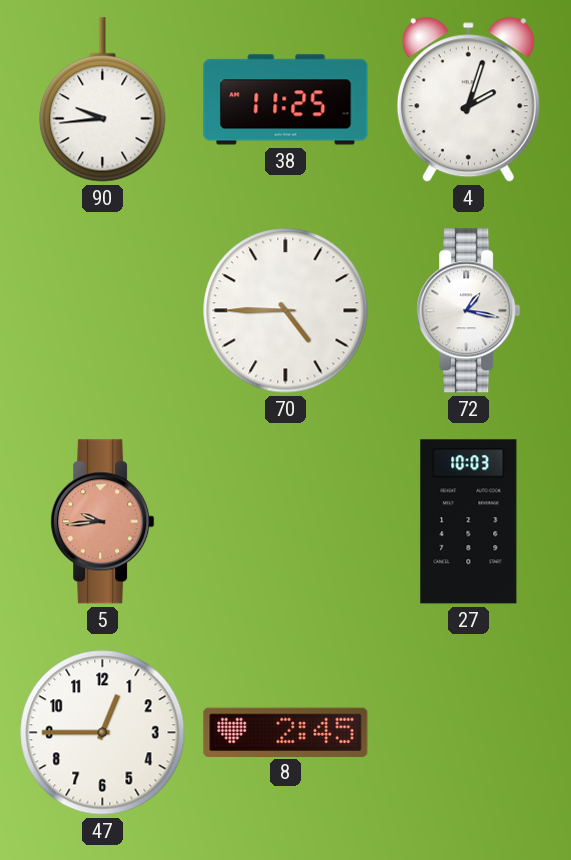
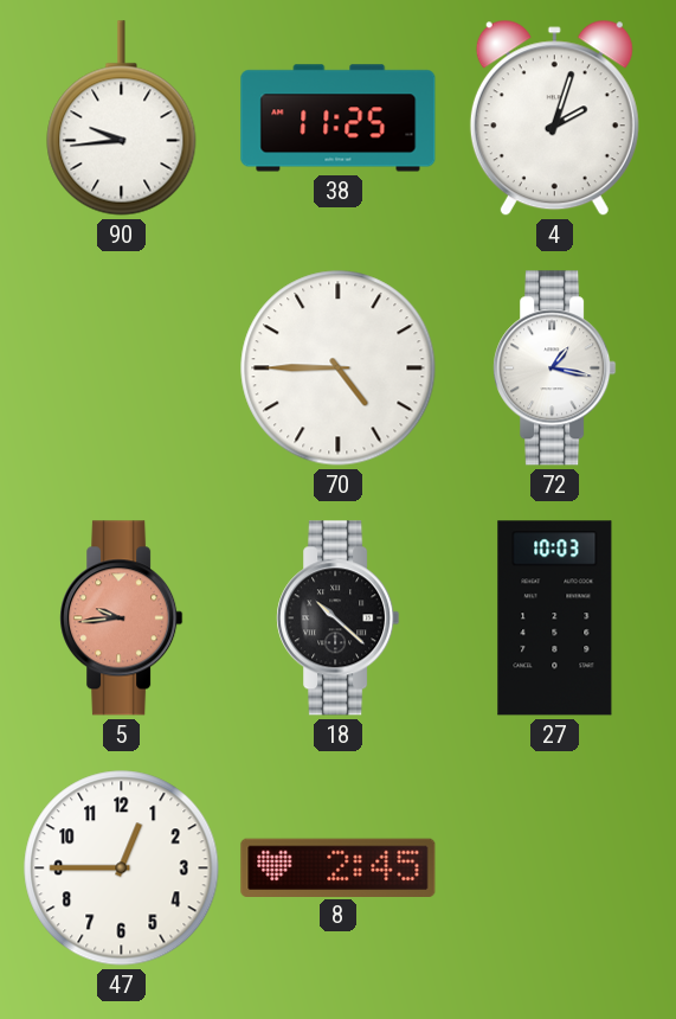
18: none -> 10:22
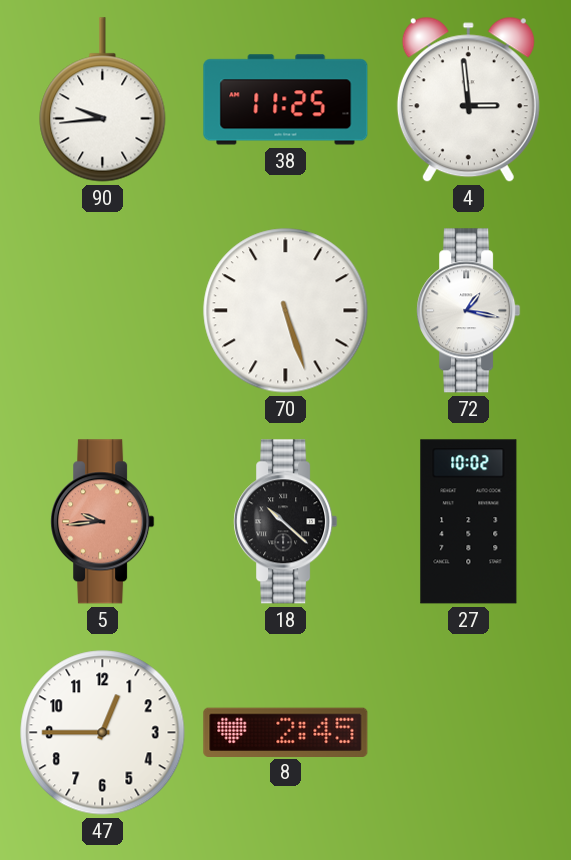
4: 2:03 -> 2:59
70: 4:45 -> 5:27
27: 10:03 -> 10:02
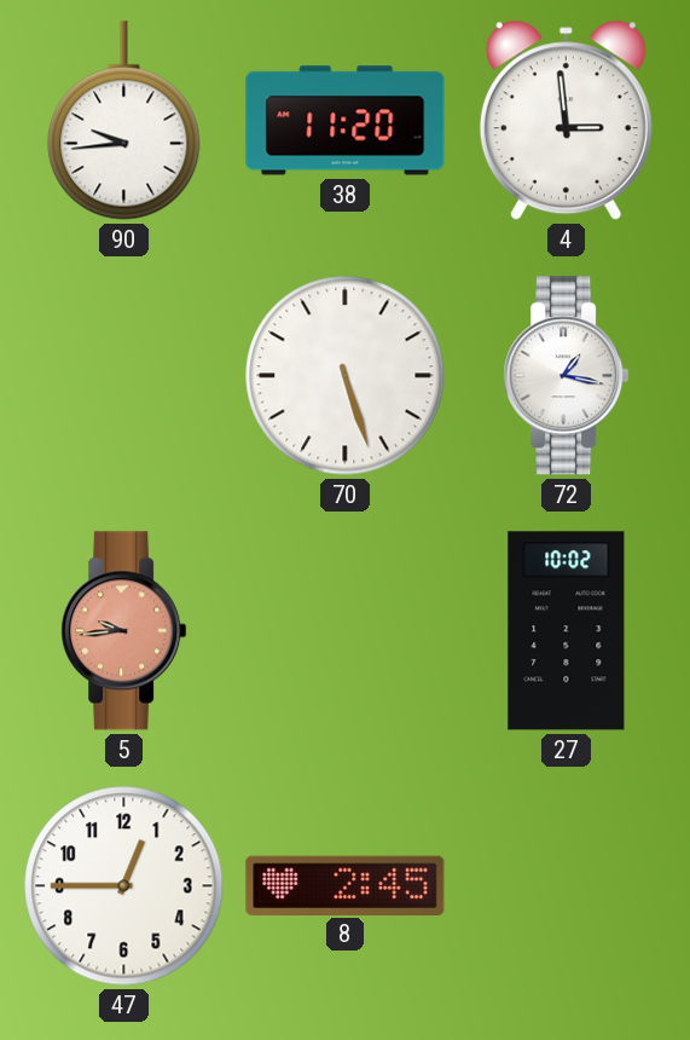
38: 11:25 -> 11:20
18: 10:22 -> none
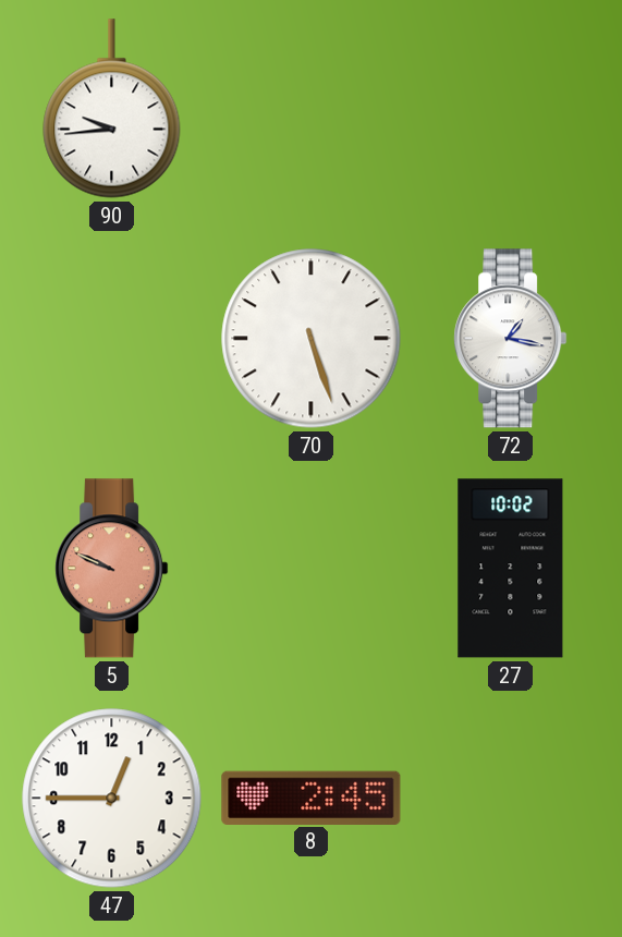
38: 11:20 -> none
4: 2:59 -> none
5: 9:44 -> 9:49
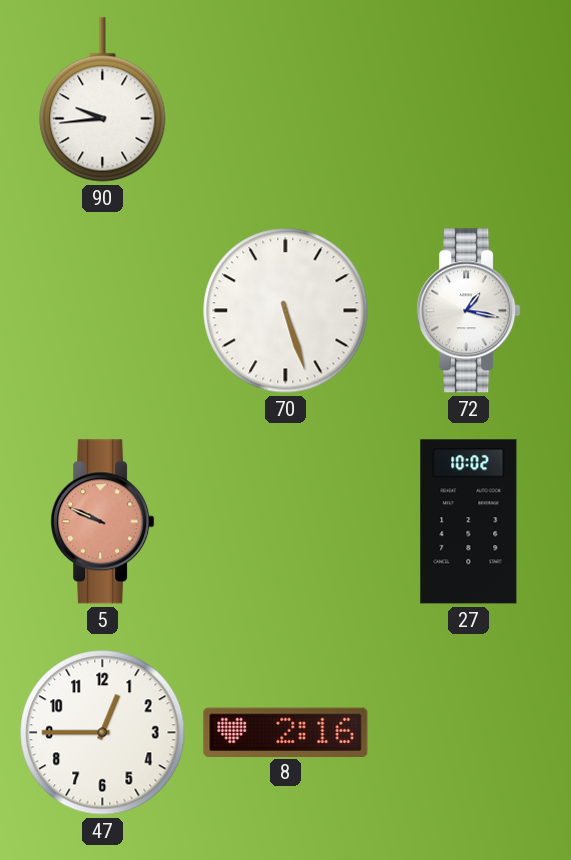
8: 2:45 -> 2:16
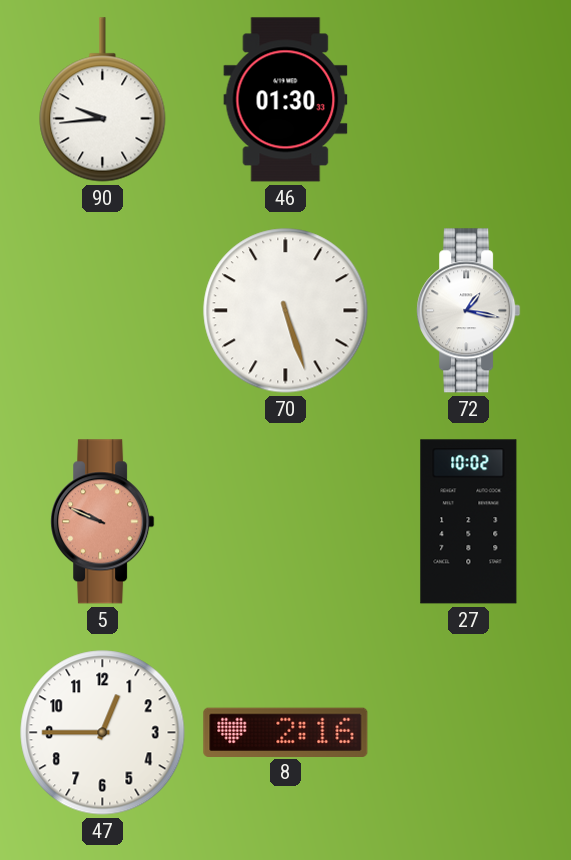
46: none -> 01:30
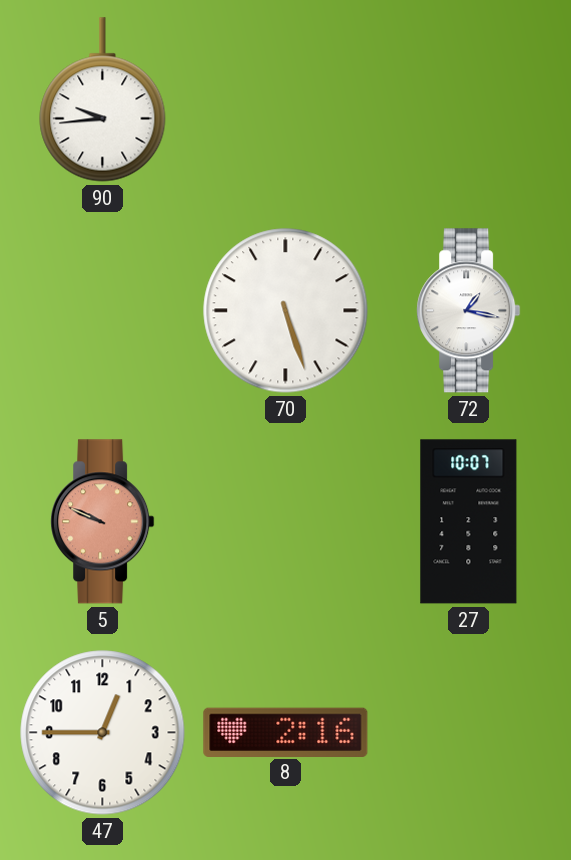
46: 01:30 -> none
27: 10:02 -> 10:07
